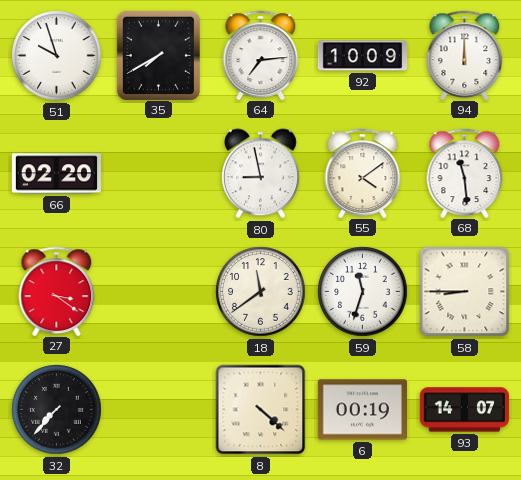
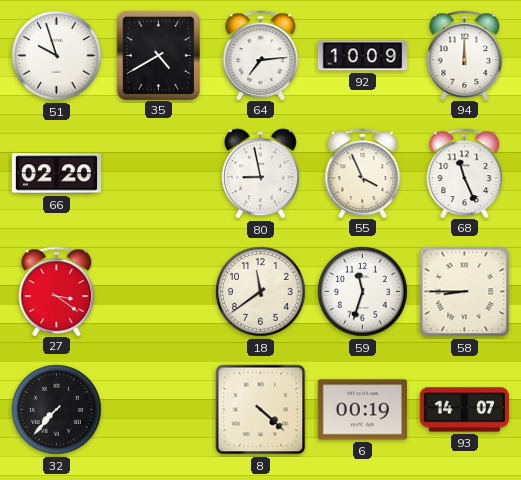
35: 7:40 -> 4:40
55: 4:09 -> 3:56
68: 11:29 -> 11:26
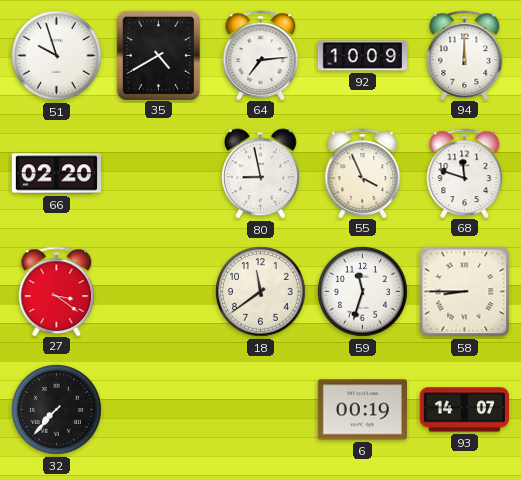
68: 11:26 -> 11:48
8: 4:22 -> none
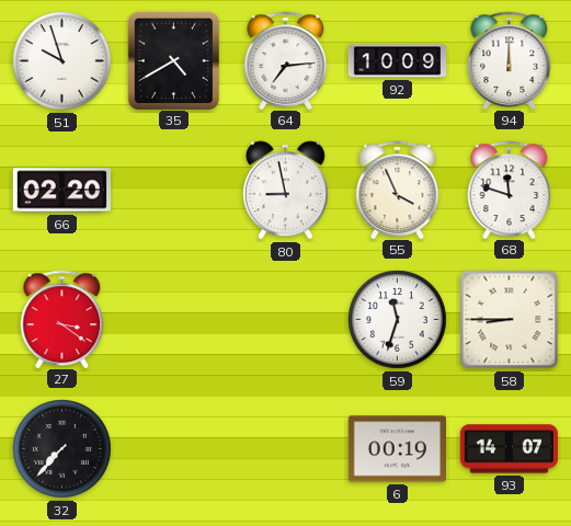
18: 11:39 -> none
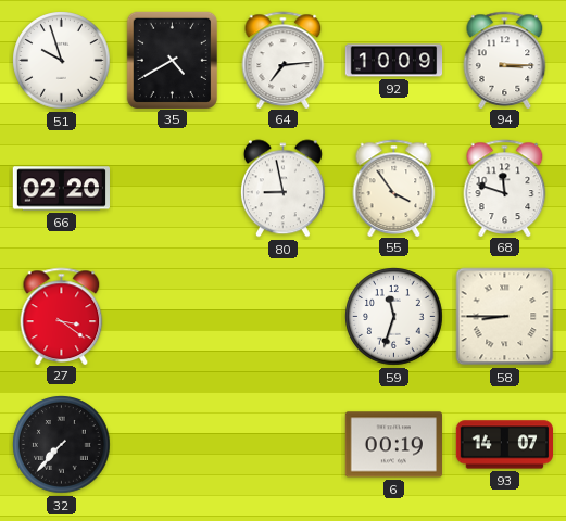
94: 12:00 -> 3:15
55: 3:56 -> 3:54
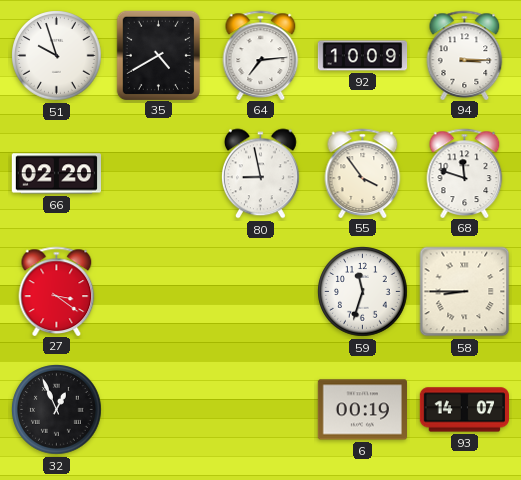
32: 7:37 -> 12:56
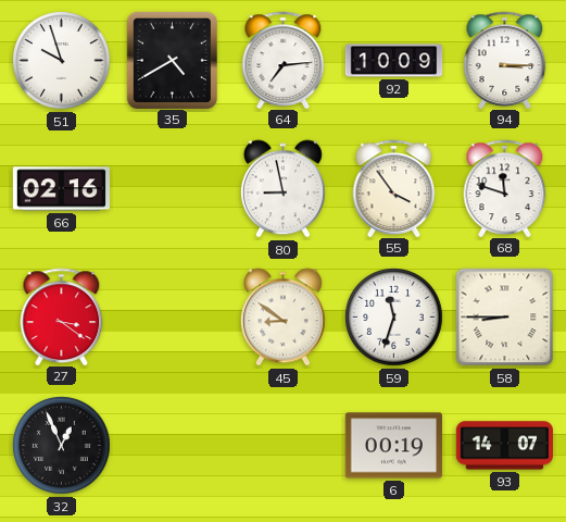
66: 02:20 -> 02:16
45: none -> 8:51
